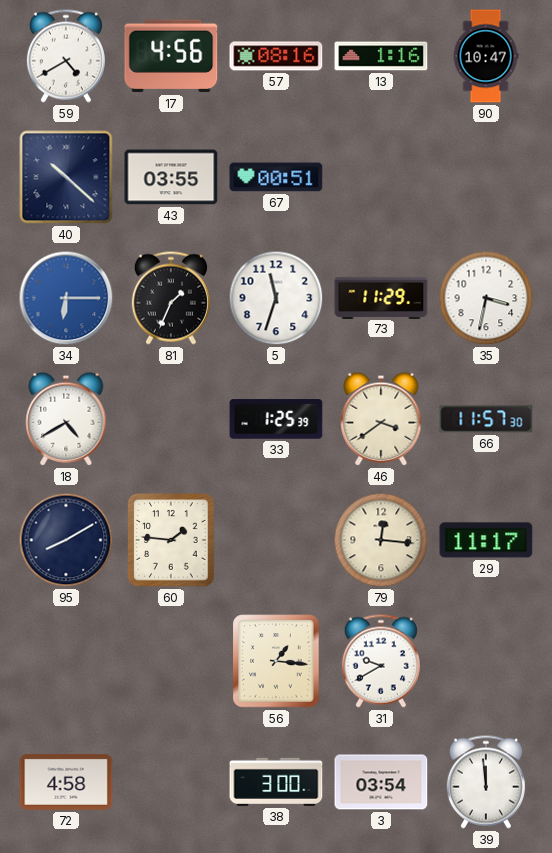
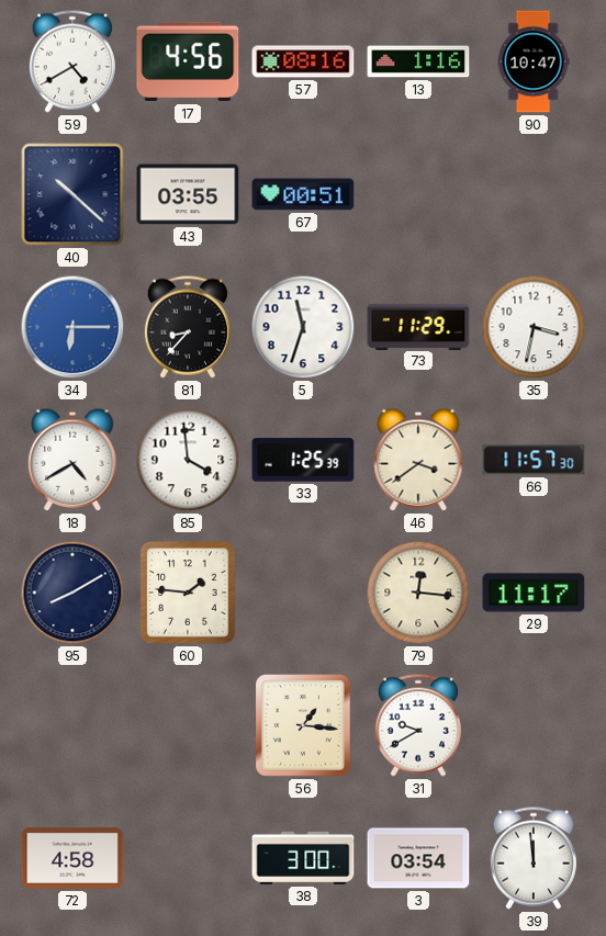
81: 1:34 -> 8:37
85: none -> 3:59
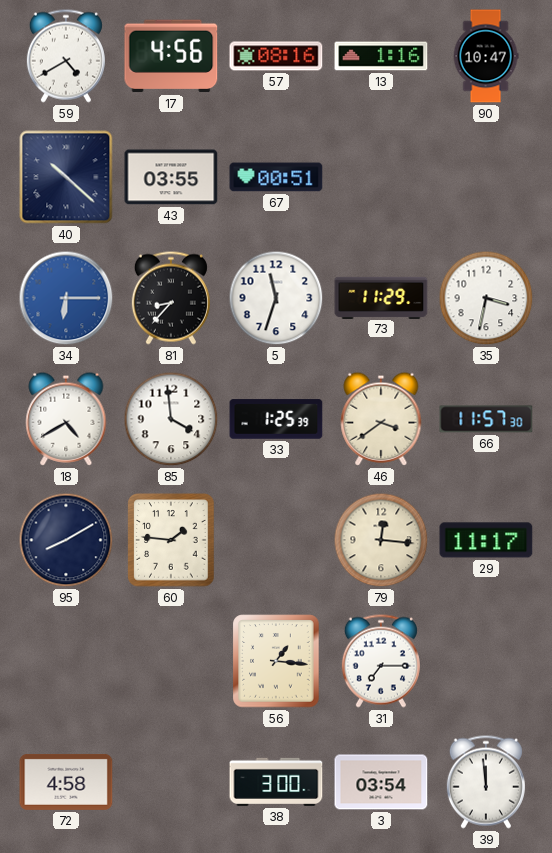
31: 9:40 -> 7:15
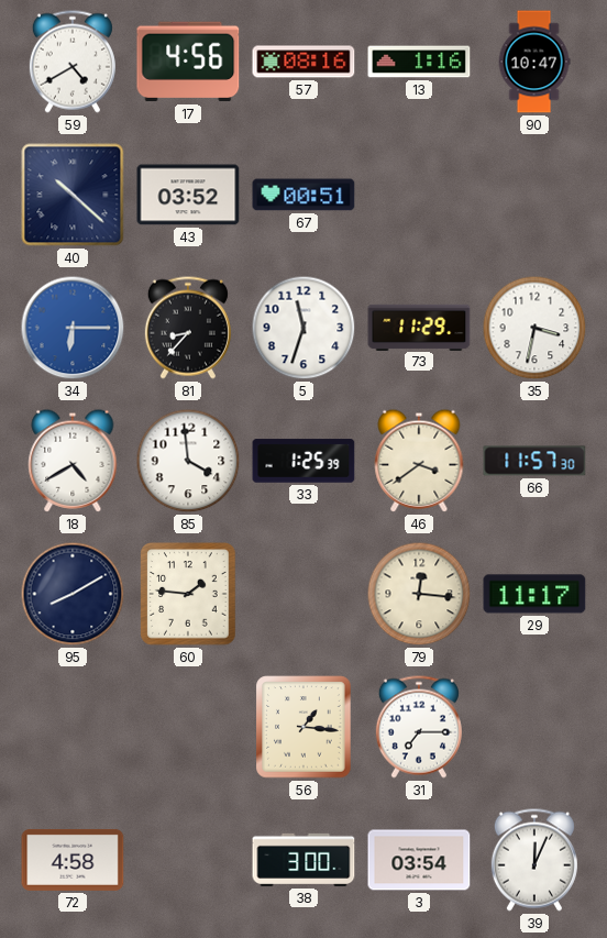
43: 03:55 -> 03:52
39: 11:59 -> 12:04
